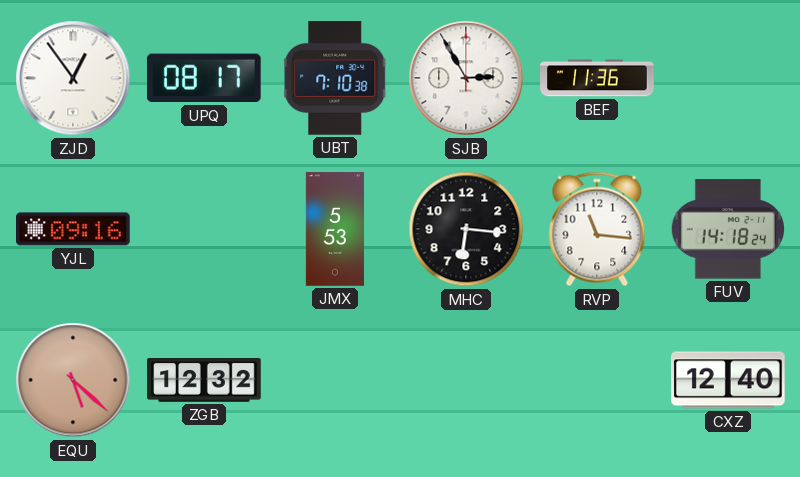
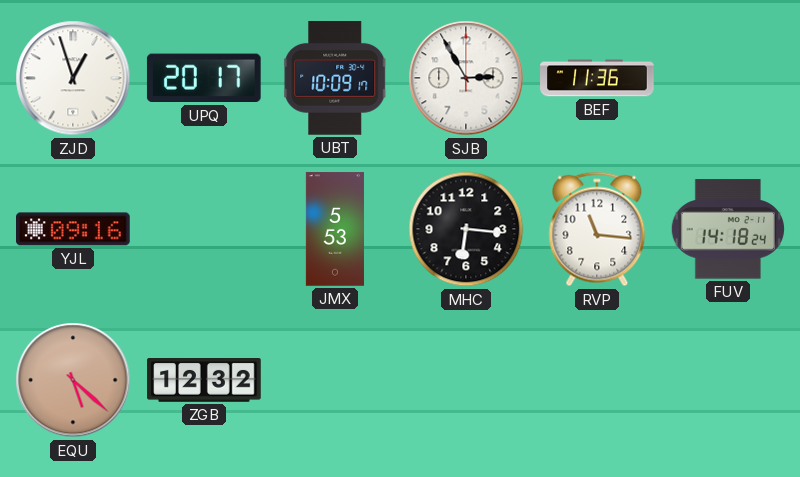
ZJD: 12:54 -> 12:57
UPQ: 08:17 -> 20:17
UBT: 7:10 -> 10:09
CXZ: 12:40 -> none
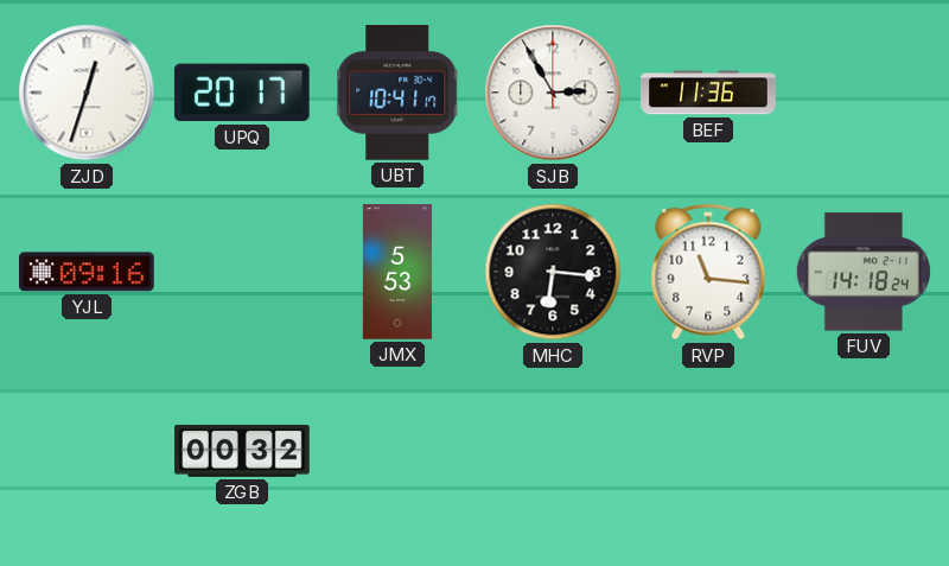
ZJD: 12:57 -> 12:33
UBT: 10:09 -> 10:41
EQU: 5:22 -> none
ZGB: 12:32 -> 00:32
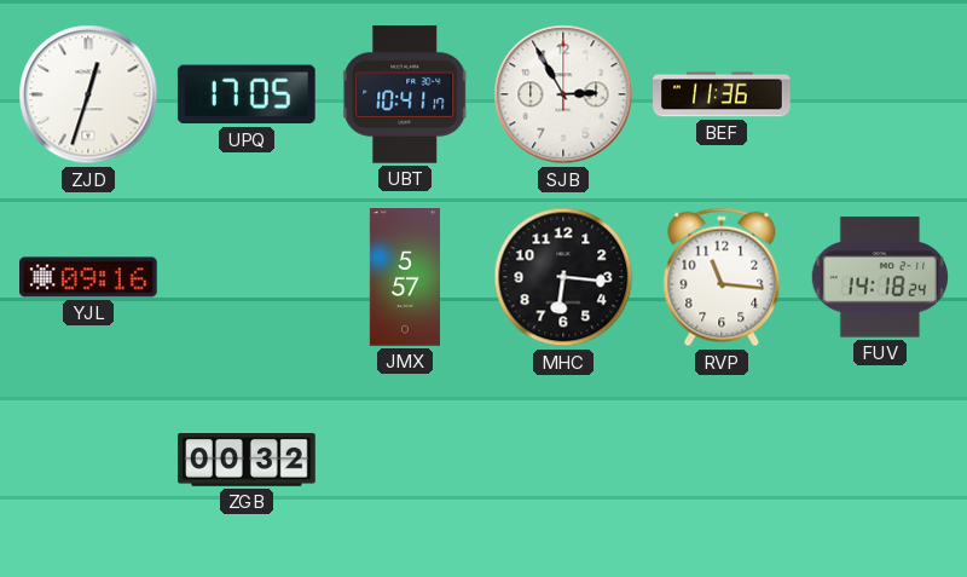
UPQ: 20:17 -> 17:05
JMX: 5:53 -> 5:57
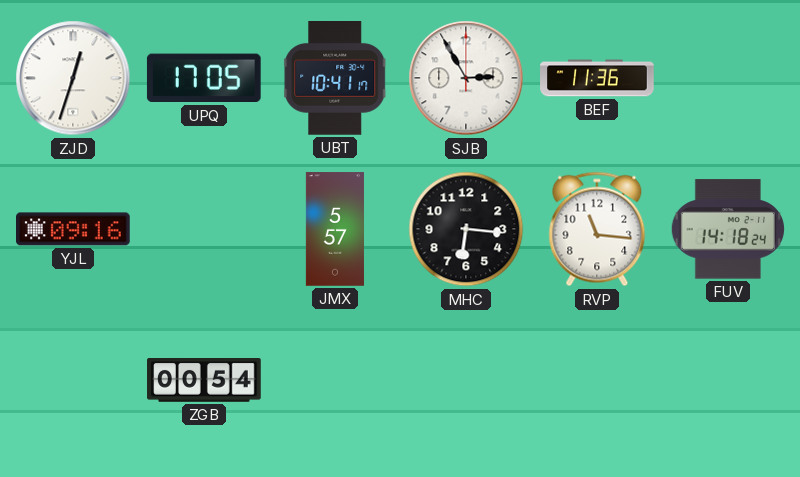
ZGB: 00:32 -> 00:54
